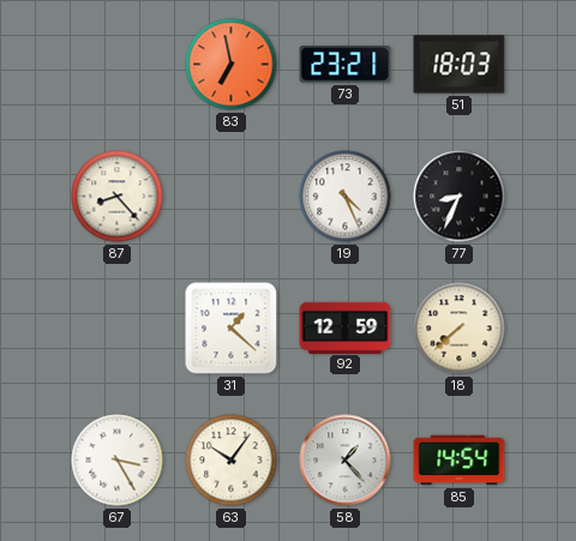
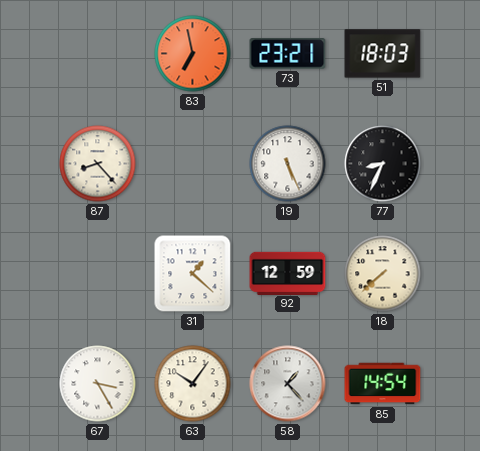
19: 4:26 -> 5:26
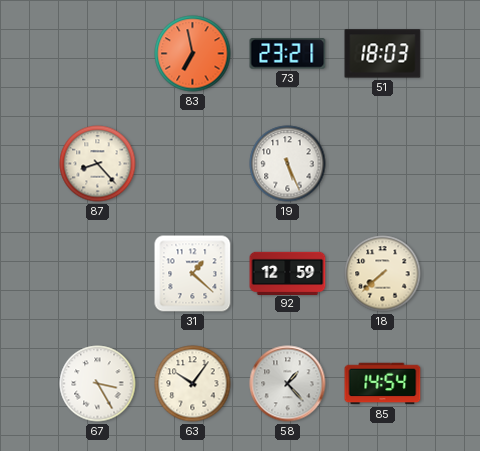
77: 8:34 -> none
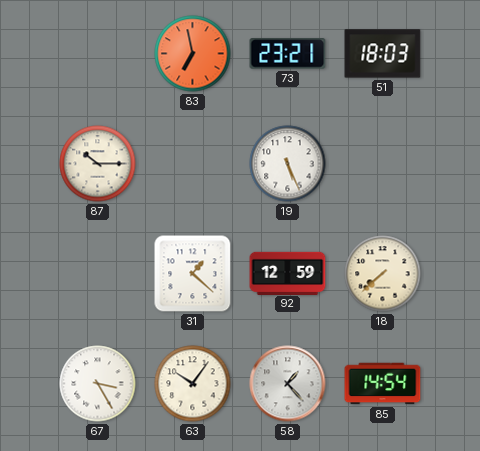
87: 8:23 -> 10:15
